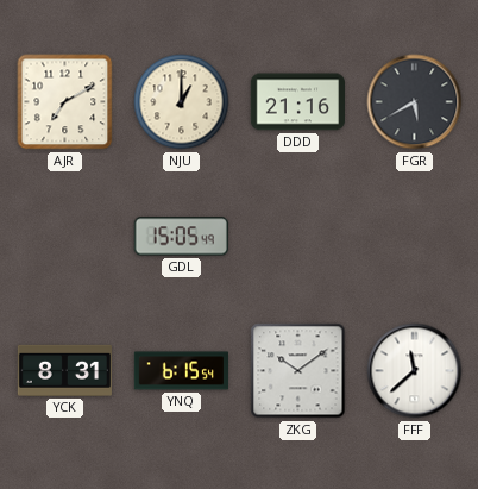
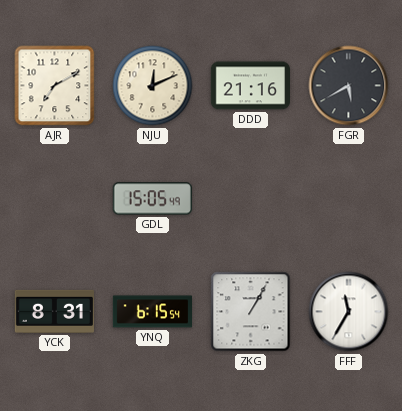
NJU: 1:00 -> 12:11
ZKG: 10:09 -> 1:05
FFF: 11:38 -> 11:35
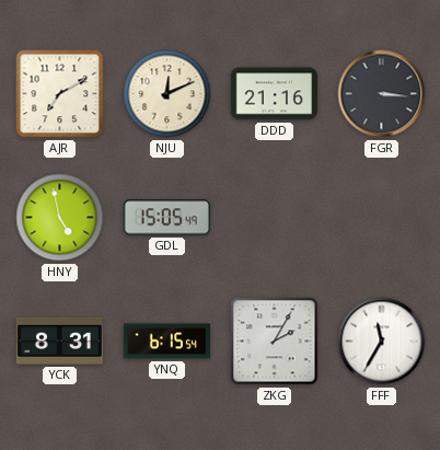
FGR: 5:40 -> 3:16
HNY: none -> 4:58
ZKG: 1:05 -> 2:05
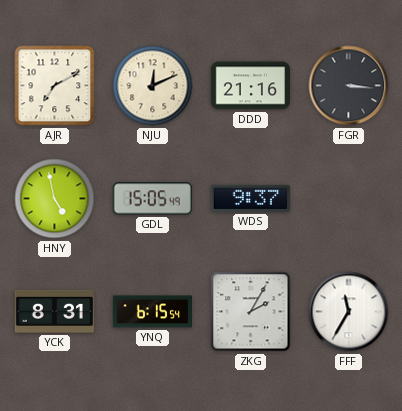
WDS: none -> 9:37
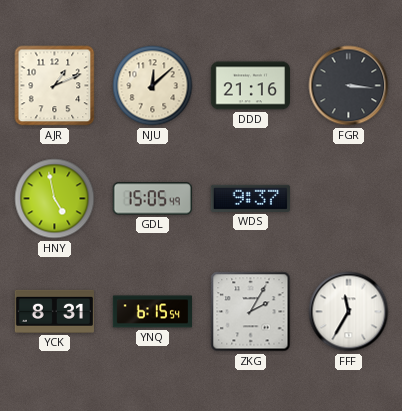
AJR: 7:10 -> 1:11
NJU: 12:11 -> 12:08
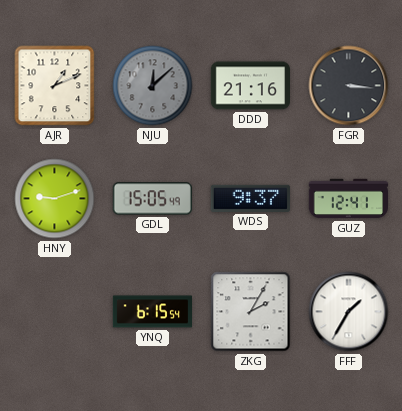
NJU dial: cream -> grey
HNY: 4:58 -> 9:12
GUZ: none -> 12:41
YCK: 8:31 -> none
FFF: 11:35 -> 1:35
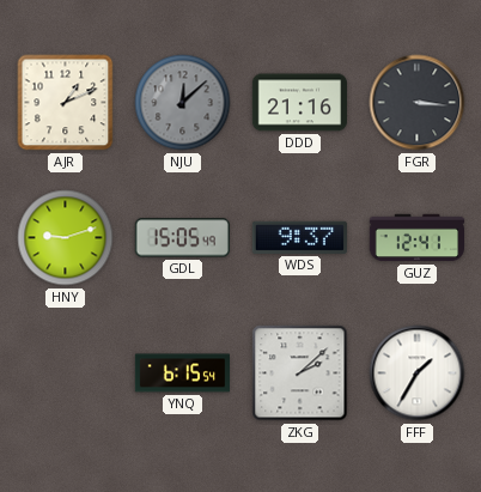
ZKG: 2:05 -> 2:08
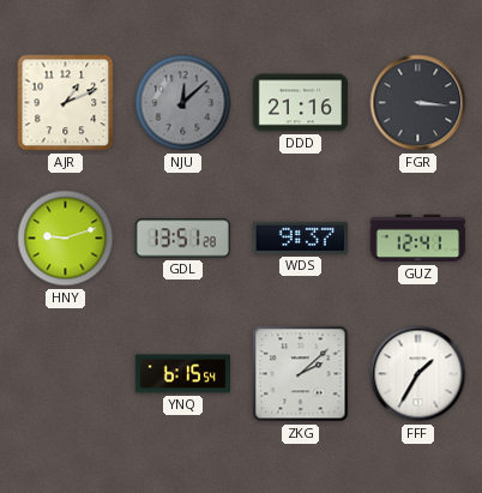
GDL: 15:05 -> 13:51
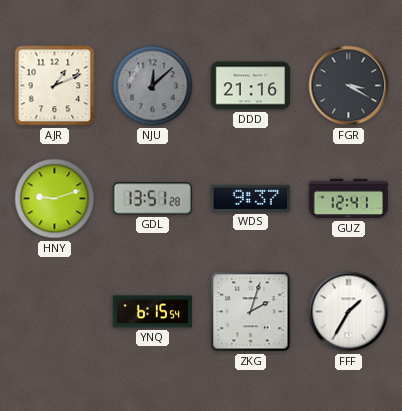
FGR: 3:16 -> 3:20
ZKG: 2:08 -> 2:03
